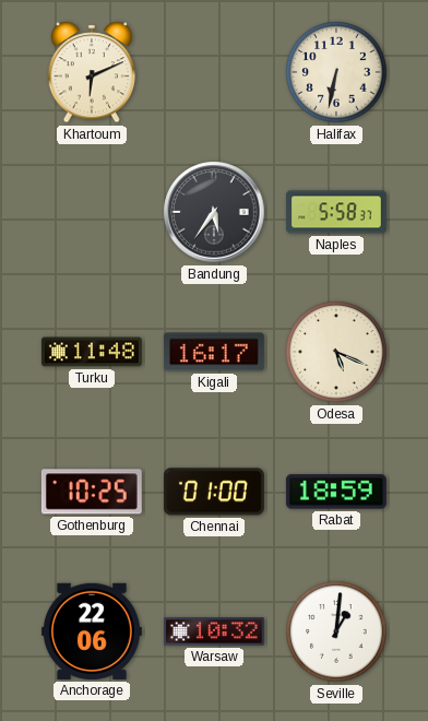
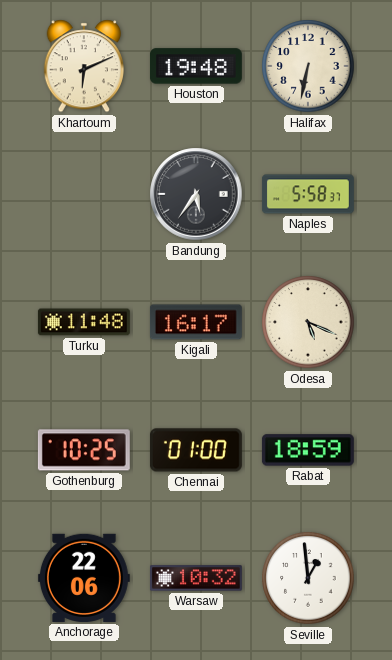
Houston: none -> 19:48
Seville: 1:01 -> 12:59
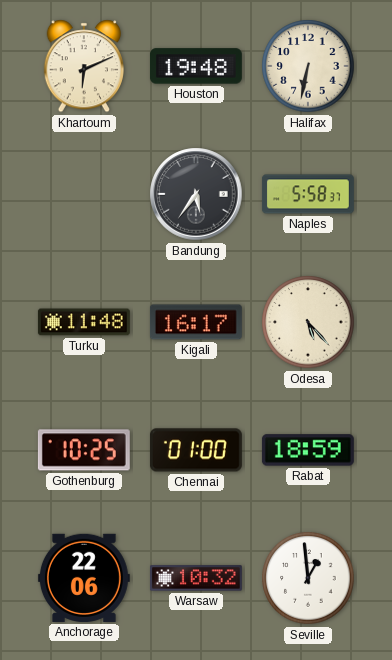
Odesa: 5:19 -> 5:23
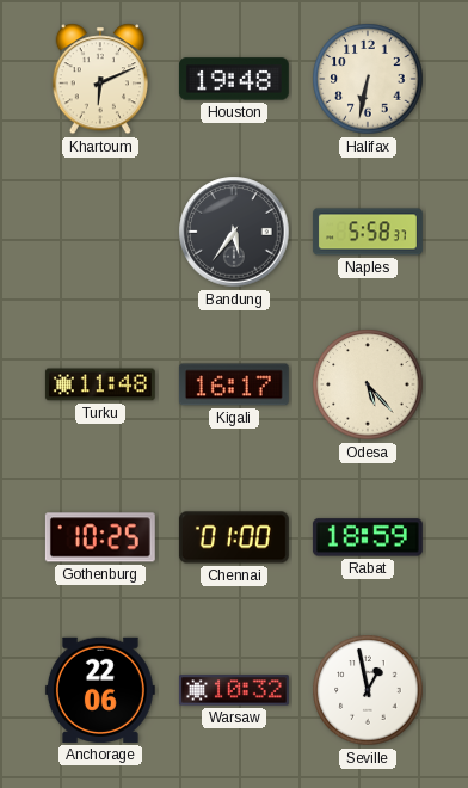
Seville: 12:59 -> 12:58
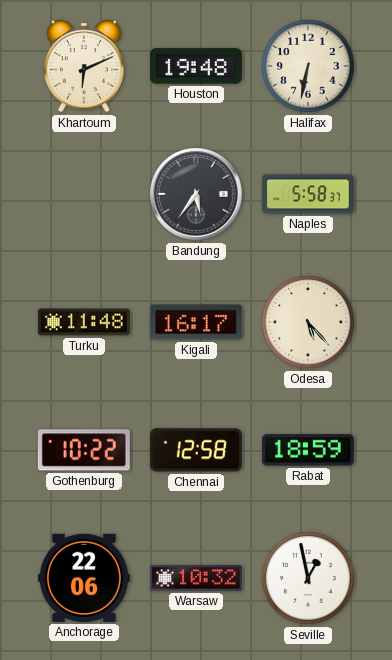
Gothenburg: 10:25 -> 10:22
Chennai: 01:00 -> 12:58
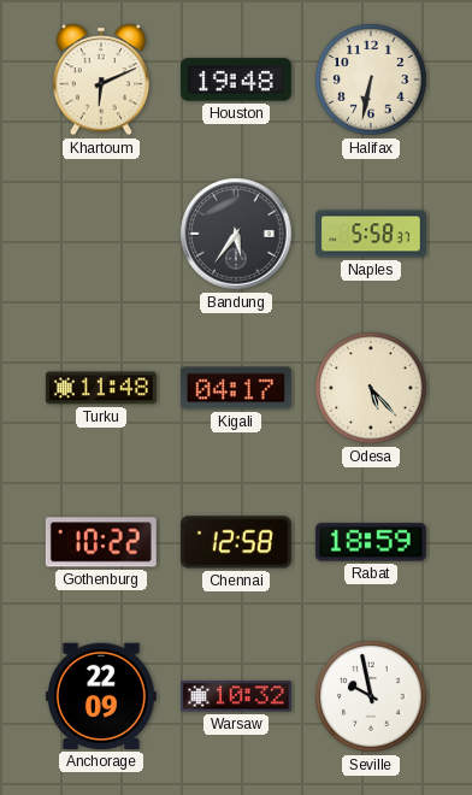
Kigali: 16:17 -> 04:17
Anchorage: 22:06 -> 22:09
Seville: 12:58 -> 9:58
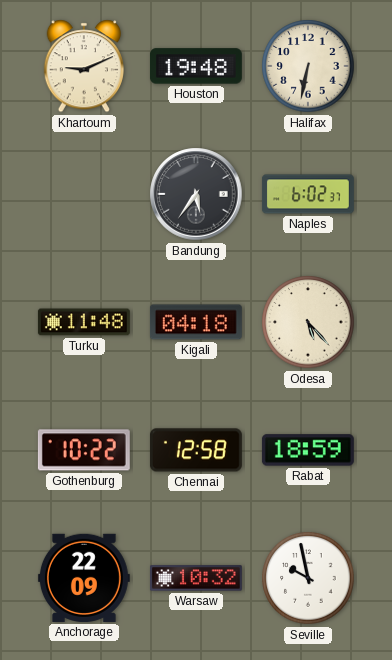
Khartoum: 6:11 -> 9:11
Naples: 5:58 -> 6:02
Kigali: 04:17 -> 04:18
